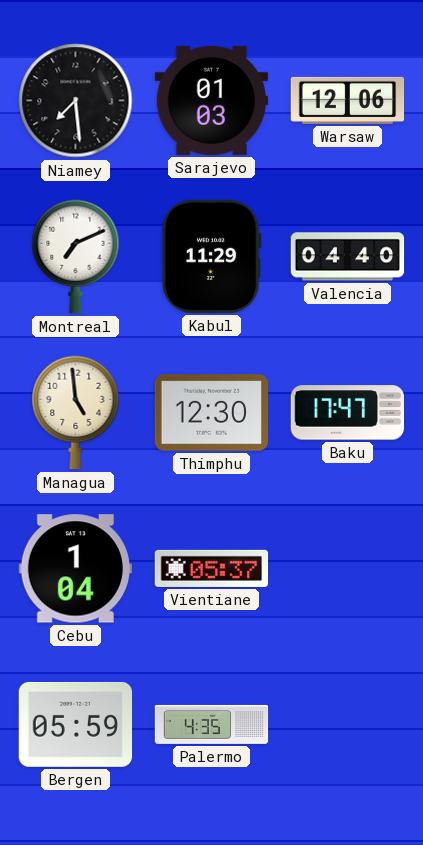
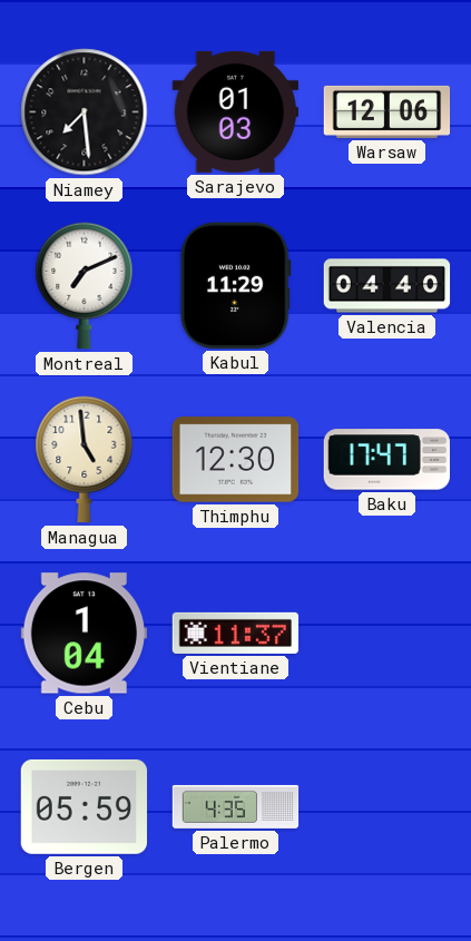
Vientiane: 05:37 -> 11:37
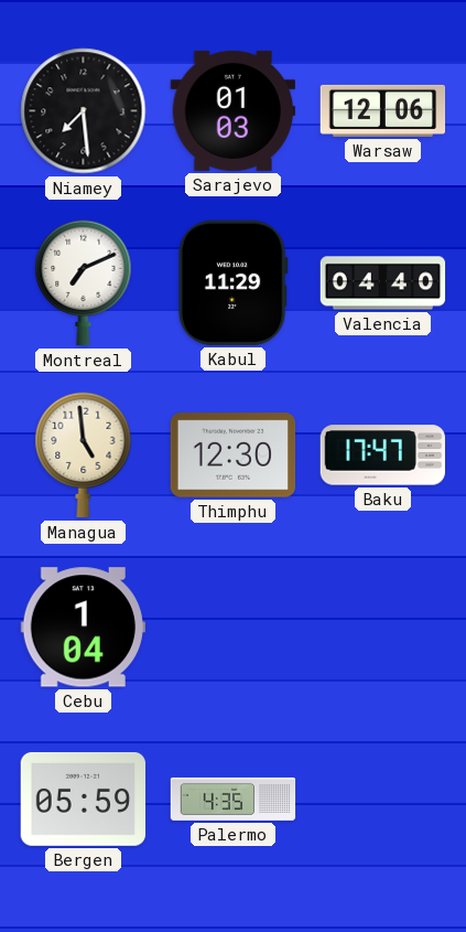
Vientiane: 11:37 -> none
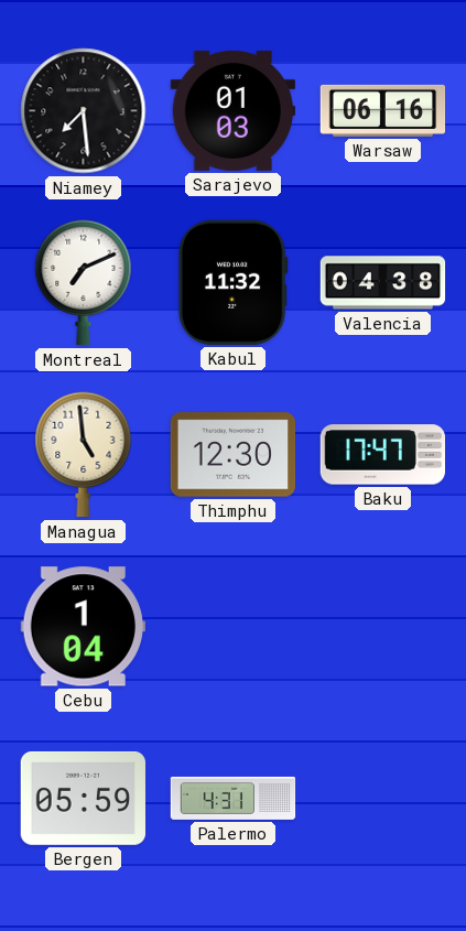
Warsaw: 12:06 -> 06:16
Kabul: 11:29 -> 11:32
Valencia: 04:40 -> 04:38
Palermo: 4:35 -> 4:31
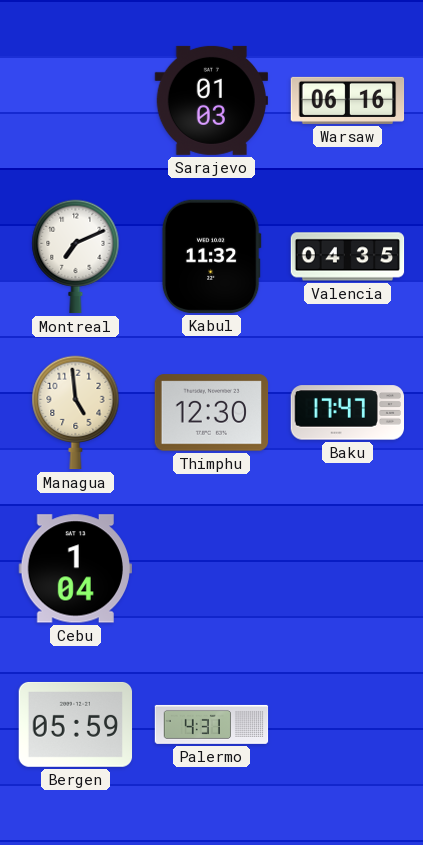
Niamey: 7:29 -> none
Valencia: 04:38 -> 04:35
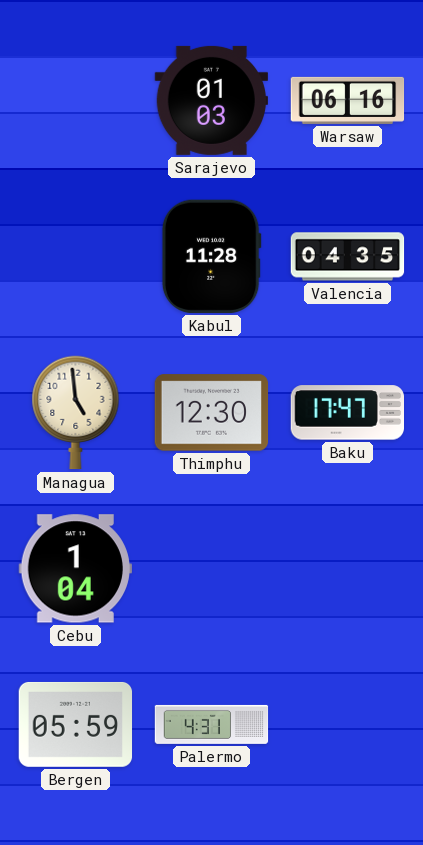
Montreal: 7:11 -> none
Kabul: 11:32 -> 11:28
